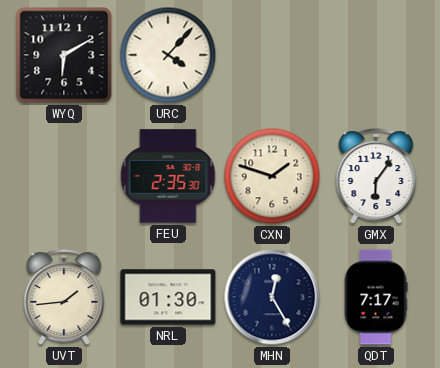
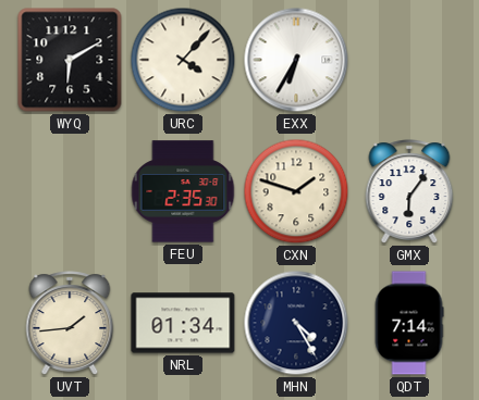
EXX: none -> 6:35
NRL: 01:30 -> 01:34
MHN: 12:25 -> 4:25
QDT: 7:17 -> 7:14
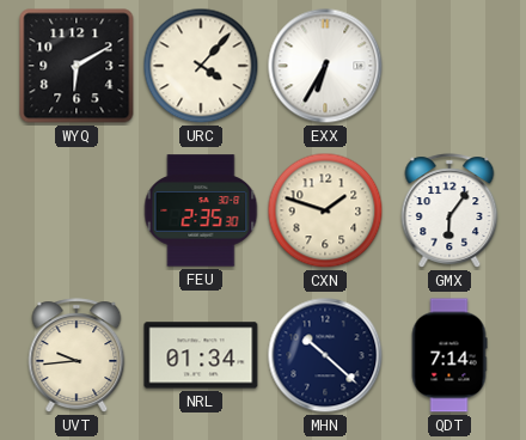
UVT: 1:44 -> 9:44
MHN: 4:25 -> 10:22
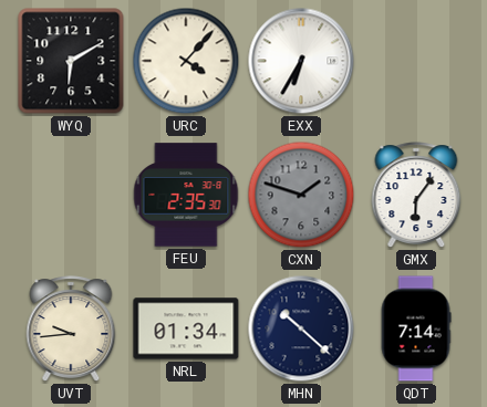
CXN dial: cream -> grey
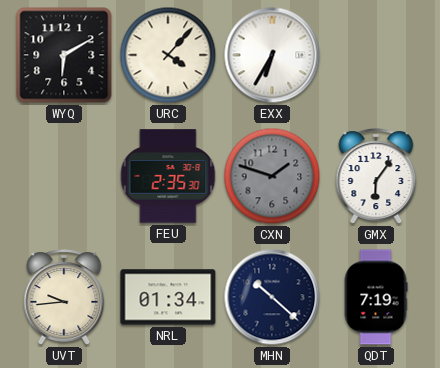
QDT: 7:14 -> 7:19
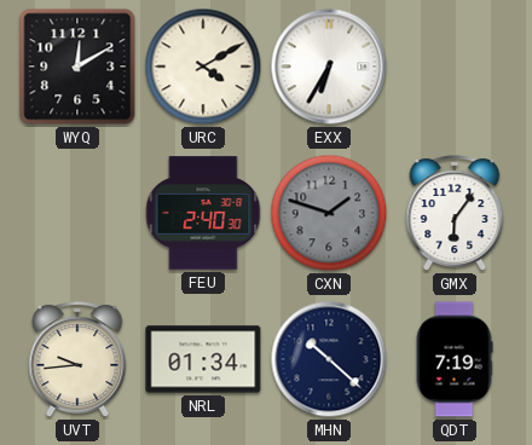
WYQ: 6:10 -> 12:10
URC: 4:07 -> 4:10
FEU: 2:35 -> 2:40
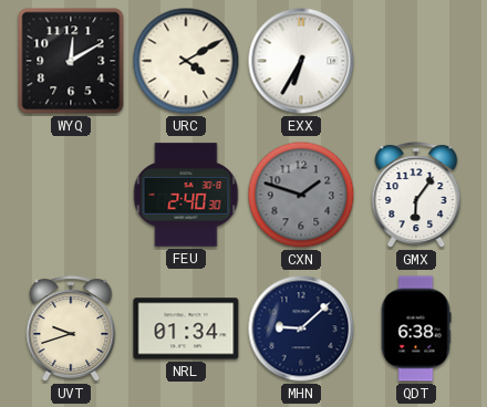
UVT: 9:44 -> 9:42
MHN: 10:22 -> 9:08
QDT: 7:19 -> 6:38
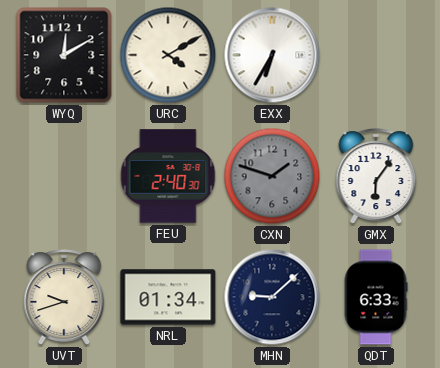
QDT: 6:38 -> 6:33
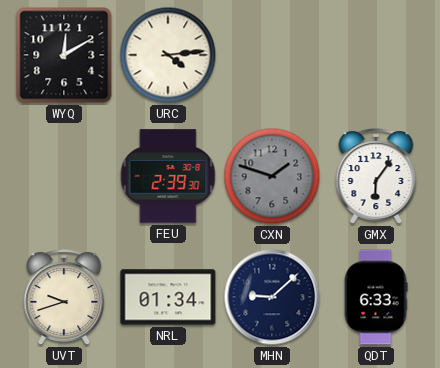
URC: 4:10 -> 4:14
EXX: 6:35 -> none
FEU: 2:40 -> 2:39
